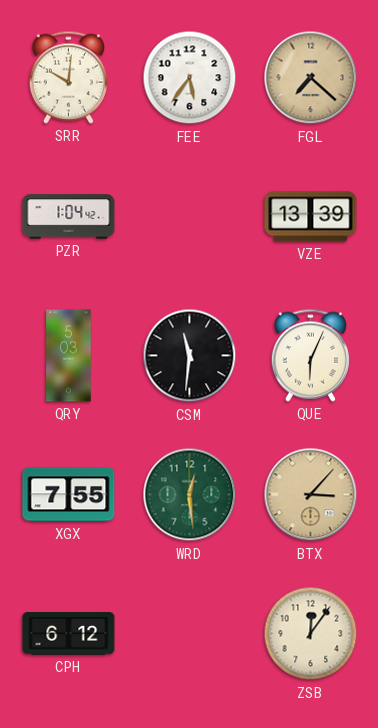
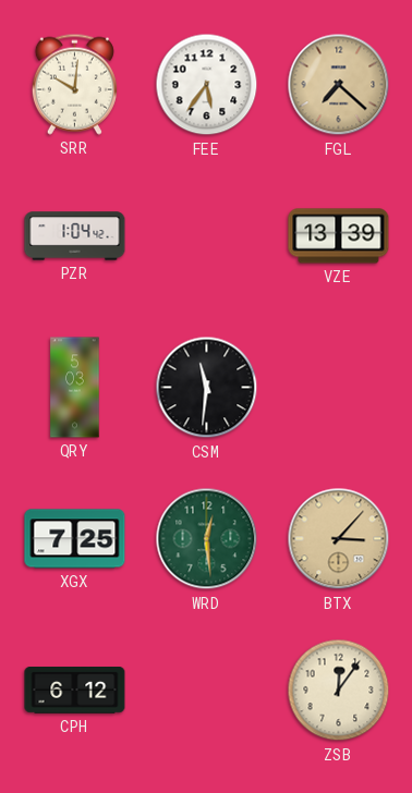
QUE: 6:04 -> none
XGX: 7:55 -> 7:25
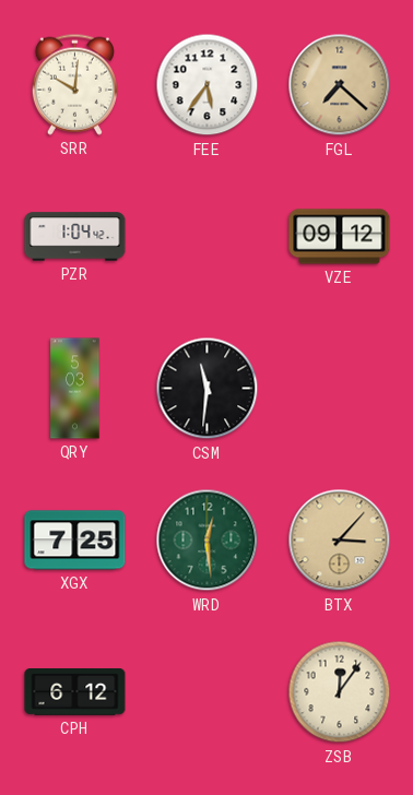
VZE: 13:39 -> 09:12
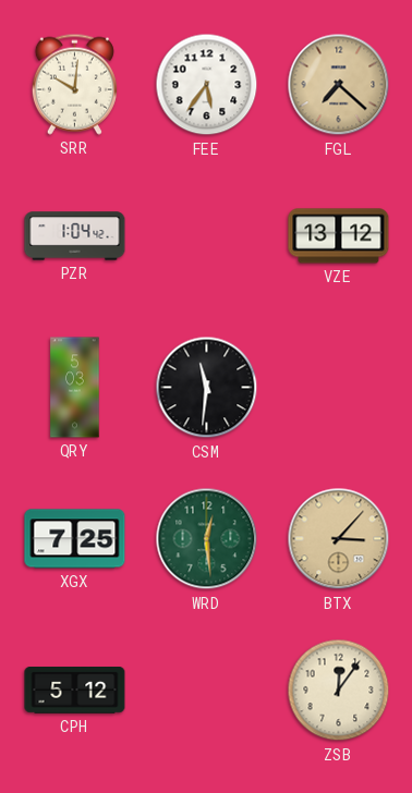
VZE: 09:12 -> 13:12
CPH: 6:12 -> 5:12
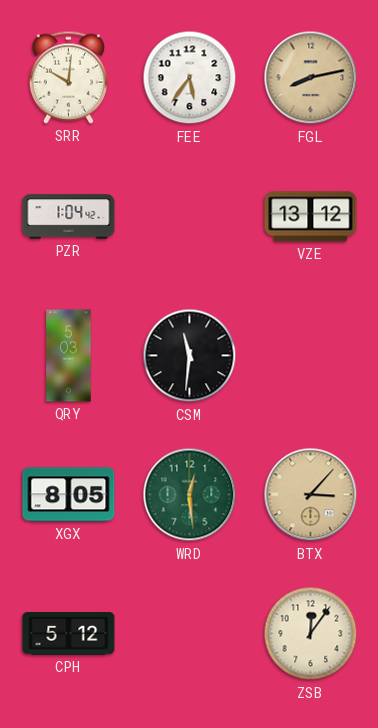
FGL: 7:22 -> 8:13
XGX: 7:25 -> 8:05
